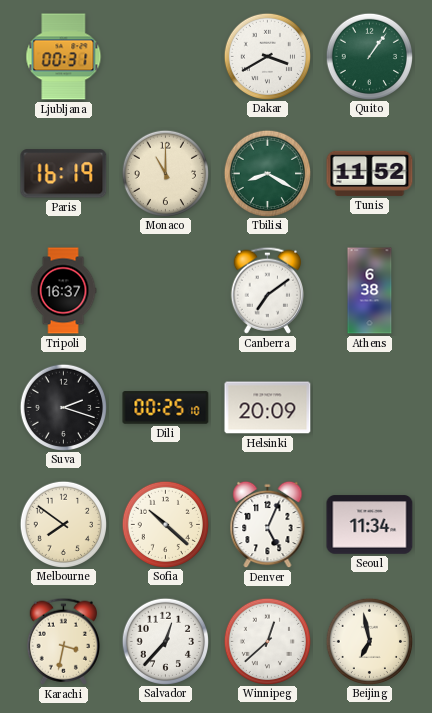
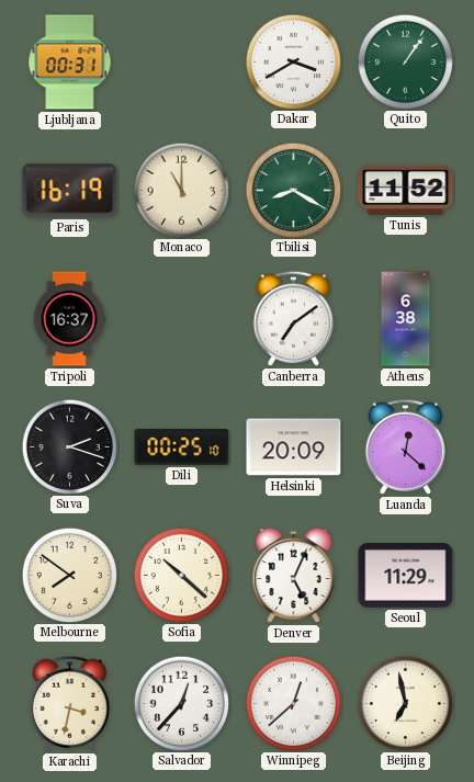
Luanda: none -> 12:22
Seoul: 11:34 -> 11:29
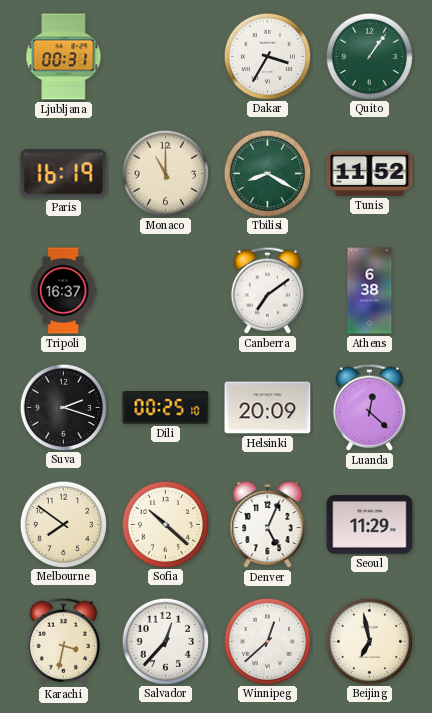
Dakar: 3:40 -> 3:35
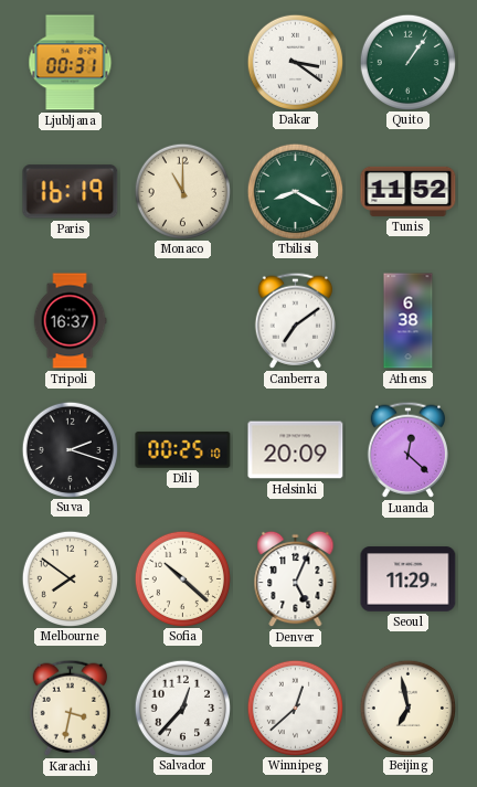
Dakar: 3:35 -> 3:21
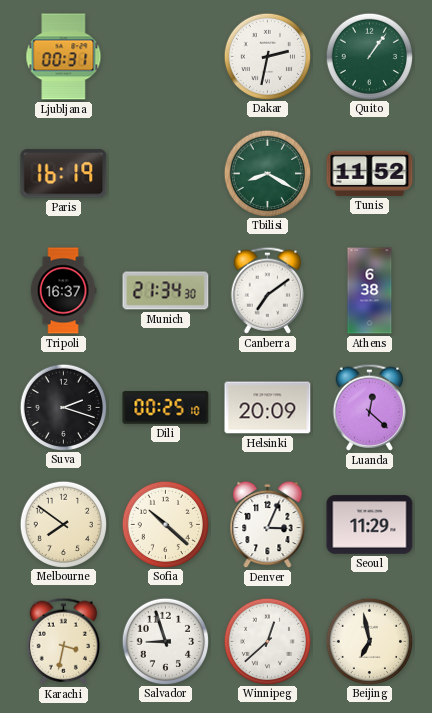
Dakar: 3:21 -> 2:32
Monaco: 11:00 -> none
Munich: none -> 21:34
Denver: 5:04 -> 3:04
Salvador: 12:37 -> 8:57
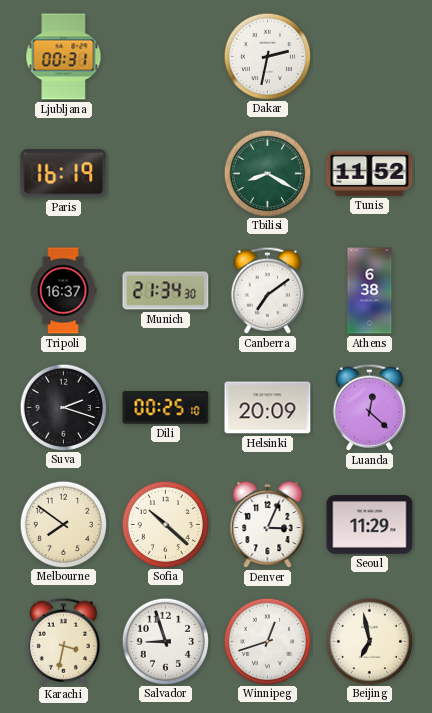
Quito: 1:06 -> none
Winnipeg: 12:38 -> 12:42
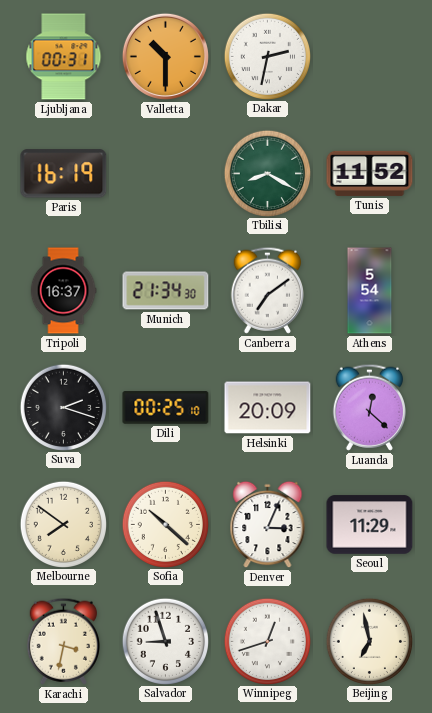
Valletta: none -> 10:30
Athens: 6:38 -> 5:54
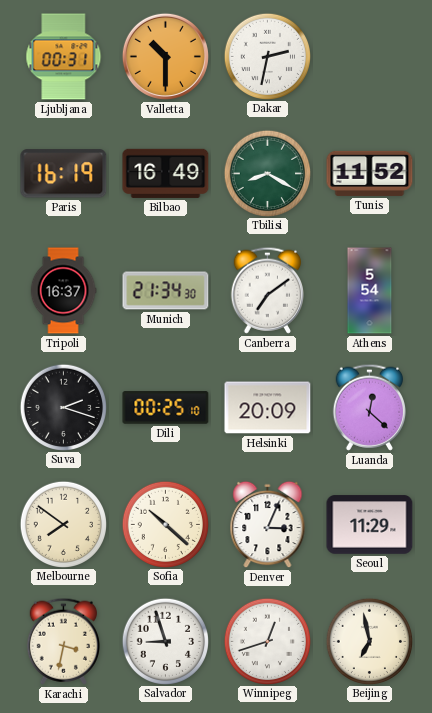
Bilbao: none -> 16:49
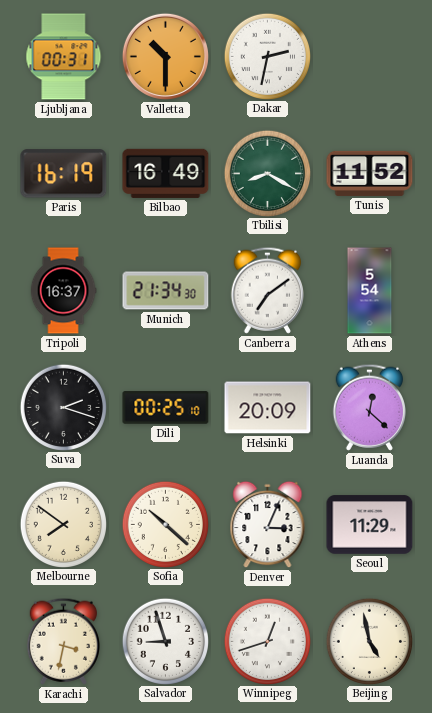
Beijing: 6:58 -> 4:58
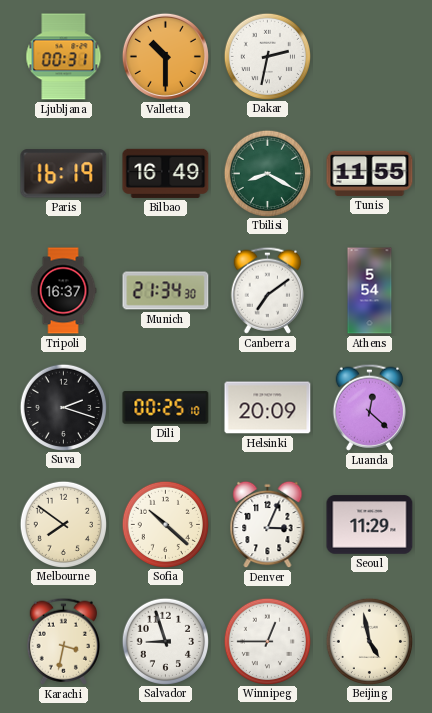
Tunis: 11:52 -> 11:55
Winnipeg: 12:42 -> 12:45
